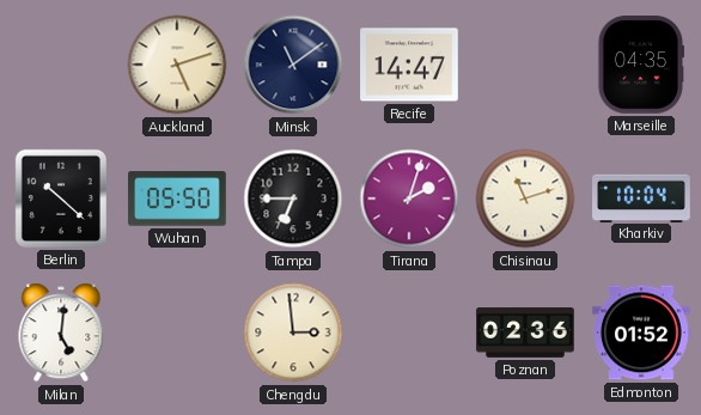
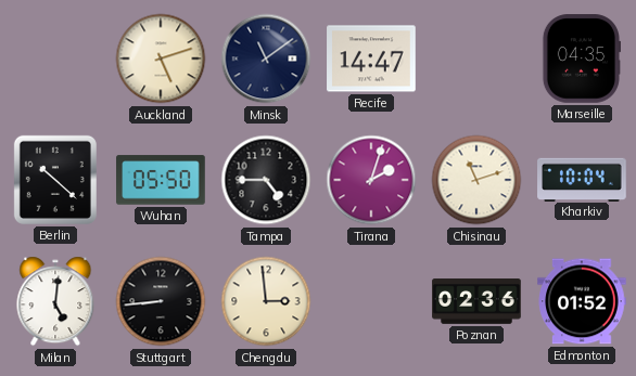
Tampa: 6:45 -> 4:45
Stuttgart: none -> 8:44
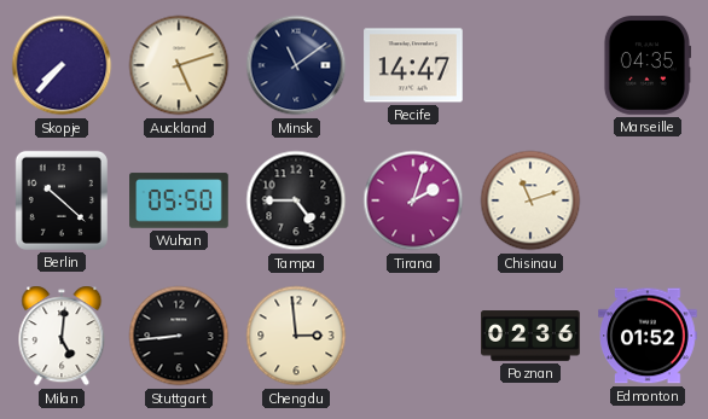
Skopje: none -> 7:37
Kharkiv: 10:04 -> none
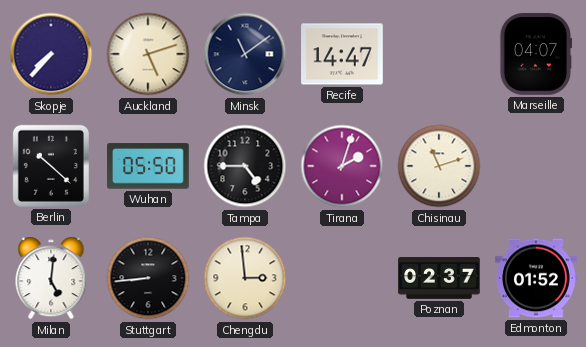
Marseille: 04:35 -> 04:07
Poznan: 02:36 -> 02:37
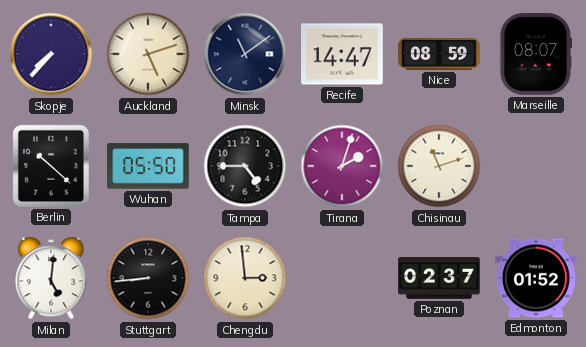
Nice: none -> 08:59
Marseille: 04:07 -> 08:07
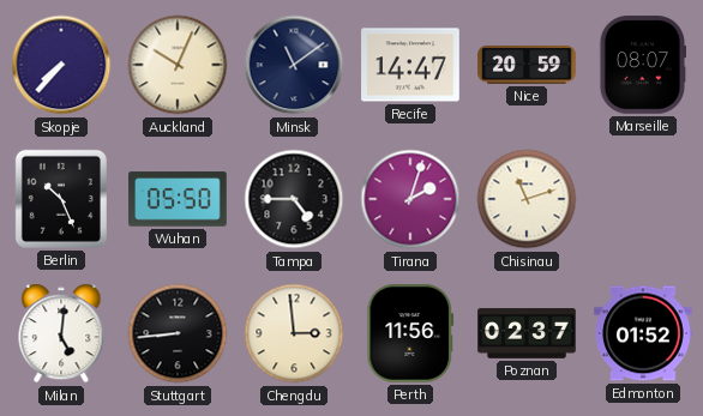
Auckland: 5:12 -> 10:04
Nice: 08:59 -> 20:59
Berlin: 10:22 -> 10:26
Perth: none -> 11:56
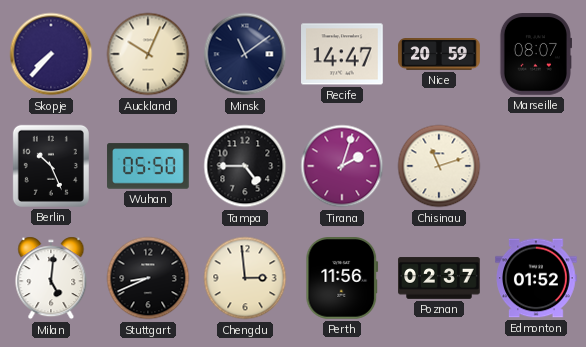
Stuttgart: 8:44 -> 8:41
